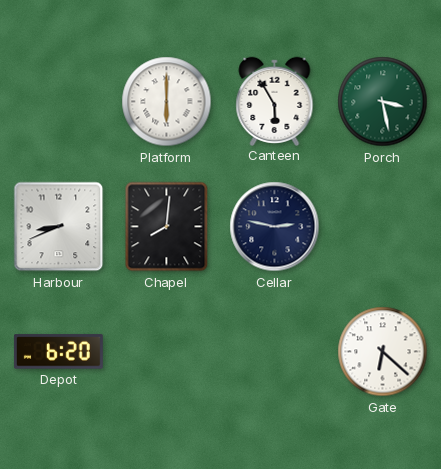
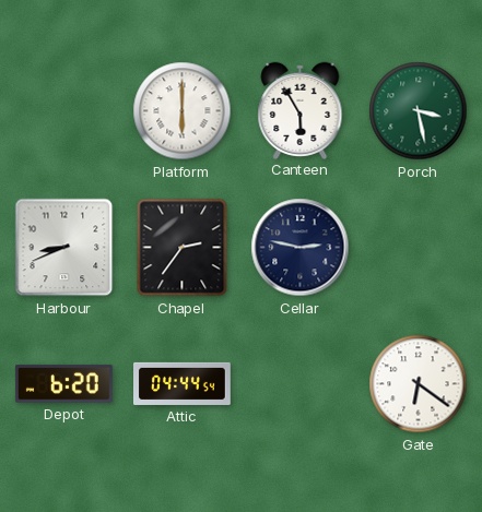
Chapel: 8:01 -> 2:36
Attic: none -> 04:44
Gate: 6:22 -> 6:21
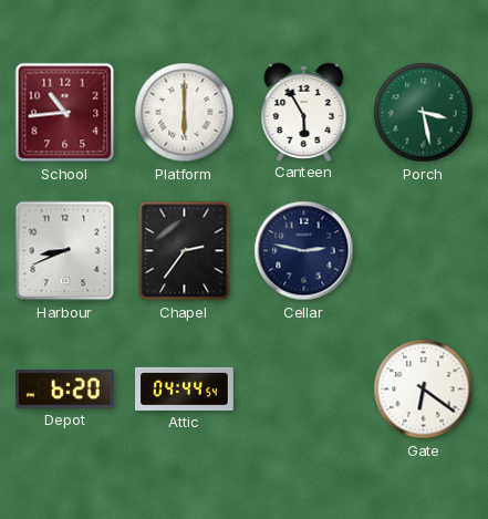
School: none -> 10:44
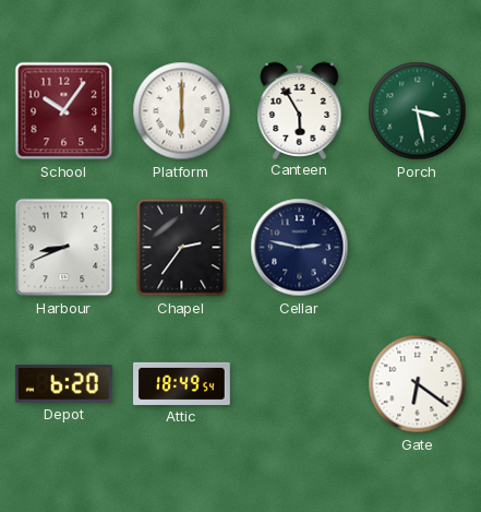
School: 10:44 -> 10:06
Attic: 04:44 -> 18:49
